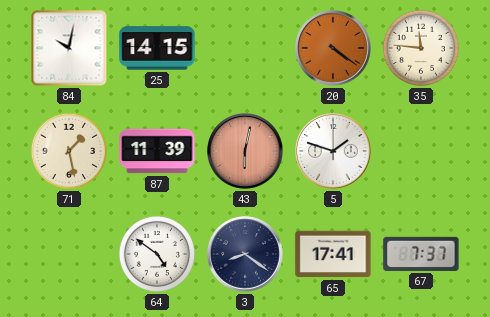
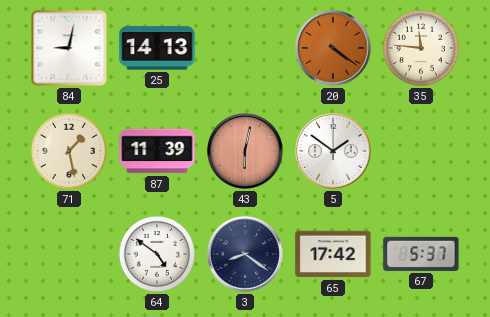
84: 10:02 -> 9:02
25: 14:15 -> 14:13
5: 1:48 -> 1:51
65: 17:41 -> 17:42
67: 7:37 -> 5:37
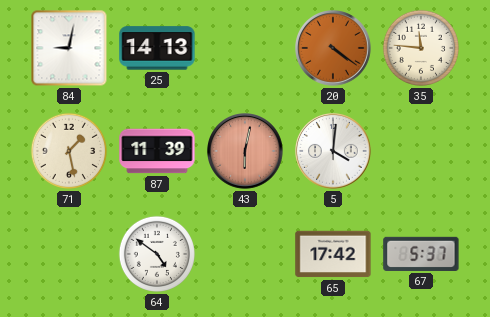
5: 1:51 -> 4:01
3: 8:21 -> none
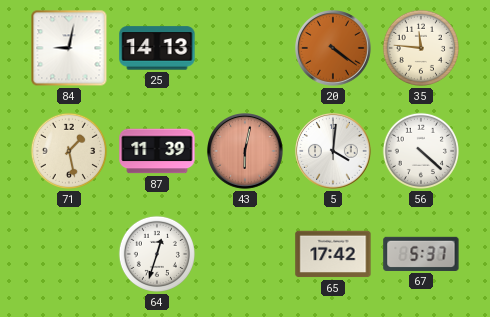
56: none -> 4:22
64: 4:51 -> 12:33
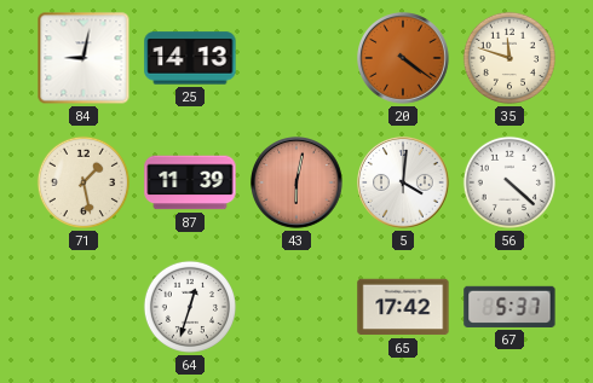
35: 11:46 -> 11:48
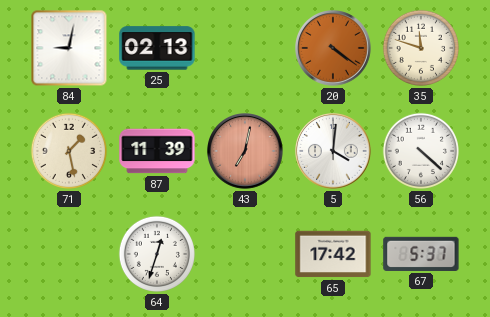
25: 14:13 -> 02:13
43: 6:02 -> 7:02
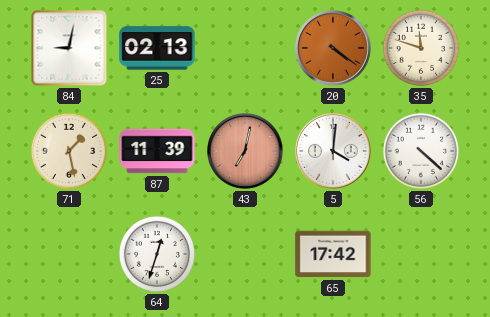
67: 5:37 -> none
